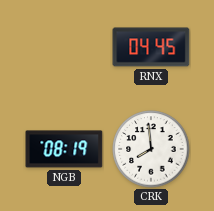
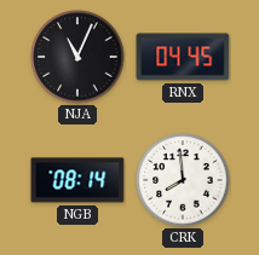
NJA: none -> 11:04
NGB: 08:19 -> 08:14
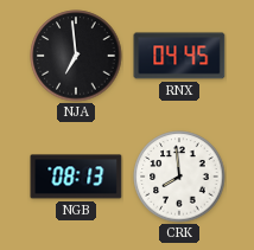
NJA: 11:04 -> 6:59
NGB: 08:14 -> 08:13
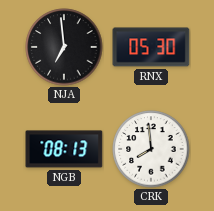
RNX: 04:45 -> 05:30
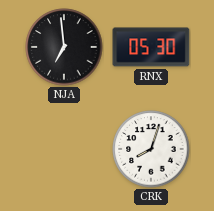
NGB: 08:13 -> none
CRK: 7:59 -> 8:03
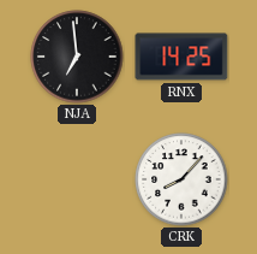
RNX: 05:30 -> 14:25
CRK: 8:03 -> 8:07
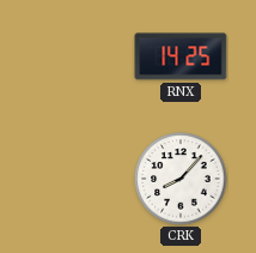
NJA: 6:59 -> none
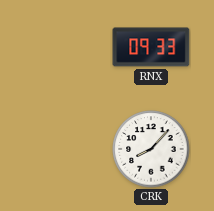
RNX: 14:25 -> 09:33
